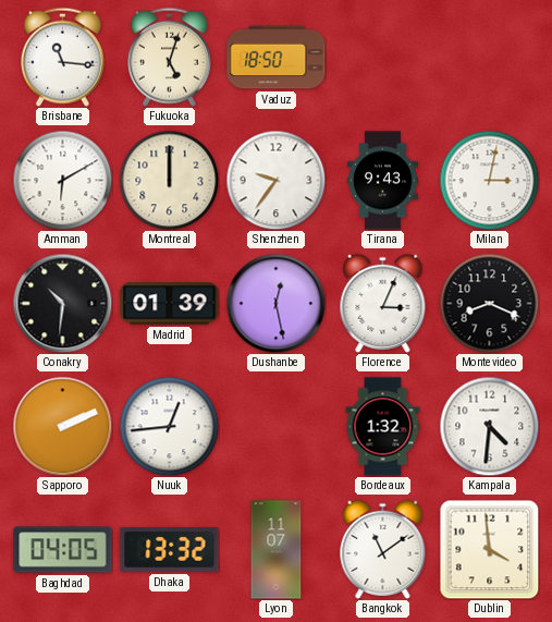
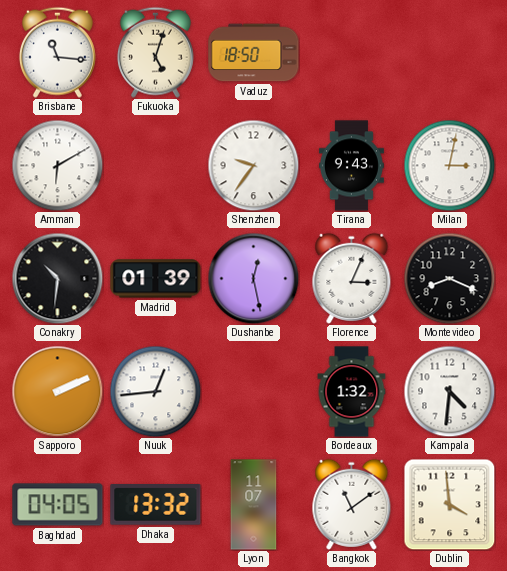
Montreal: 12:00 -> none
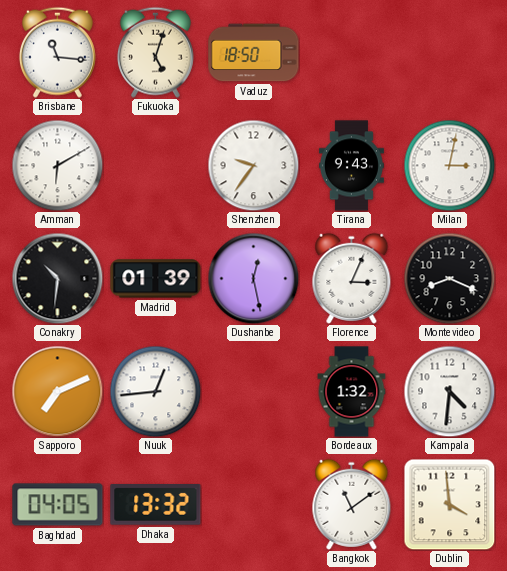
Sapporo: 2:11 -> 7:11
Lyon: 11:07 -> none
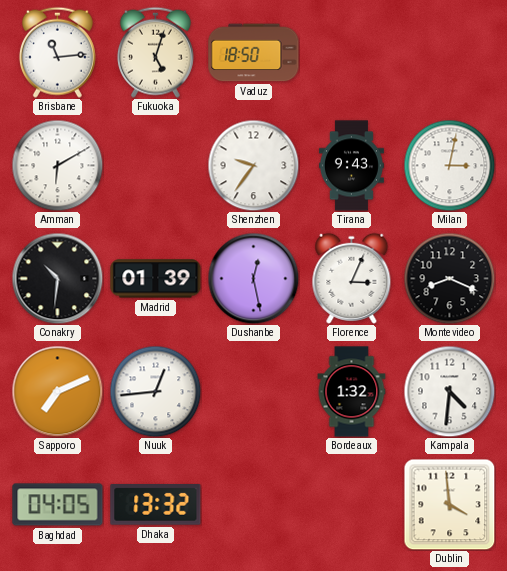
Brisbane: 11:16 -> 11:14
Bangkok: 11:09 -> none
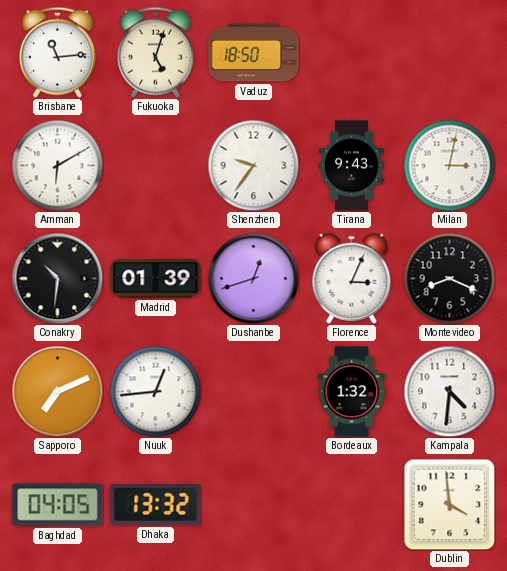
Dushanbe: 12:28 -> 12:42
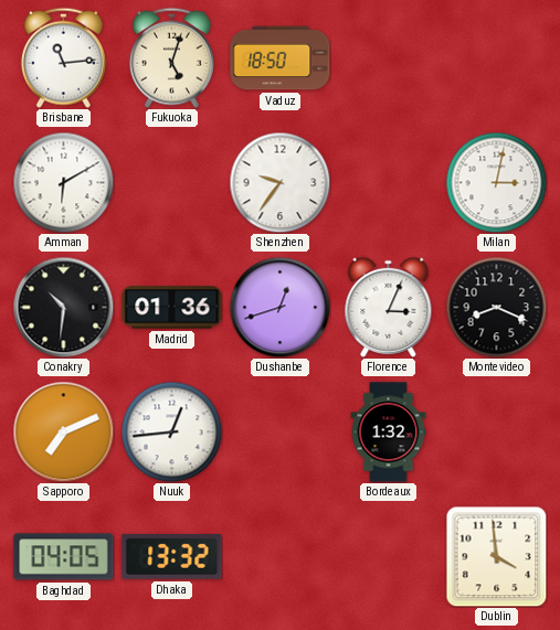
Tirana: 9:43 -> none
Madrid: 01:39 -> 01:36
Kampala: 4:31 -> none
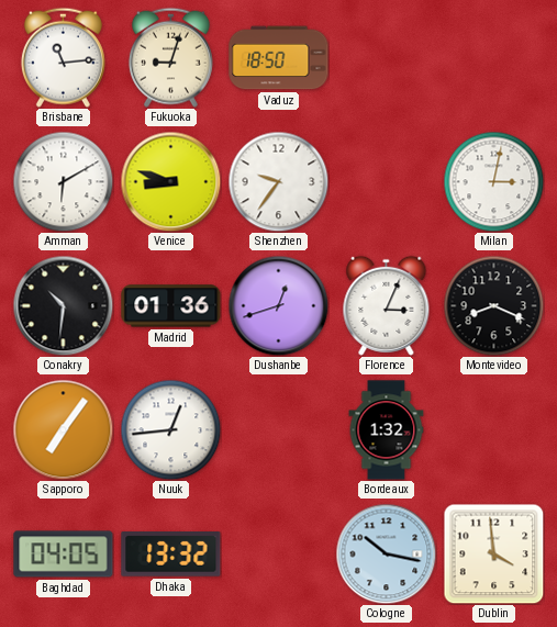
Fukuoka: 5:03 -> 9:03
Venice: none -> 8:48
Sapporo: 7:11 -> 7:06
Cologne: none -> 10:17
